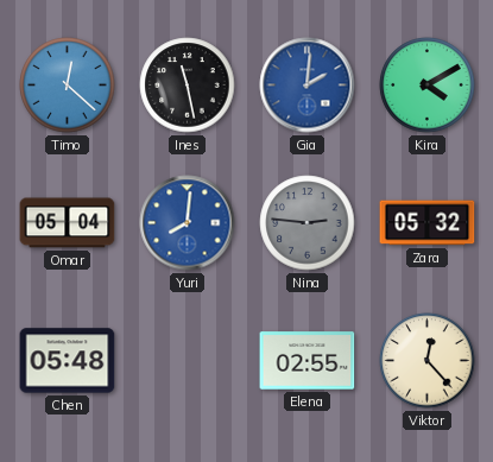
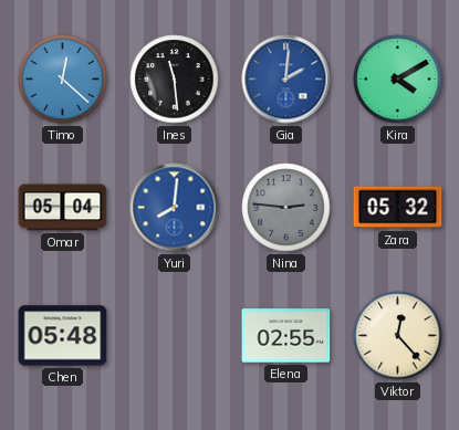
Ines: 11:28 -> 11:29
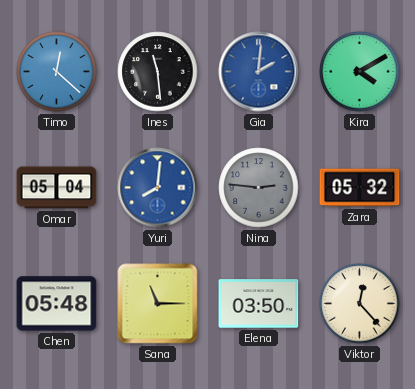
Sana: none -> 11:15
Elena: 02:55 -> 03:50
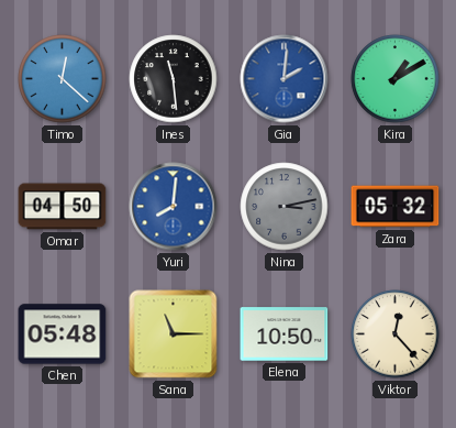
Kira: 4:10 -> 1:10
Omar: 05:04 -> 04:50
Nina: 2:46 -> 3:13
Elena: 03:50 -> 10:50
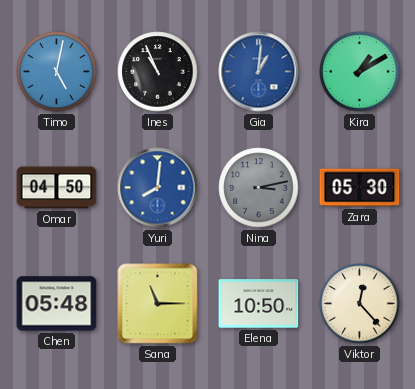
Timo: 12:22 -> 5:02
Ines: 11:29 -> 10:56
Gia: 2:01 -> 1:01
Zara: 05:32 -> 05:30
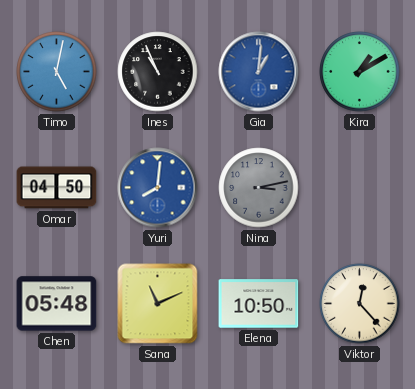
Zara: 05:30 -> none
Sana: 11:15 -> 11:11
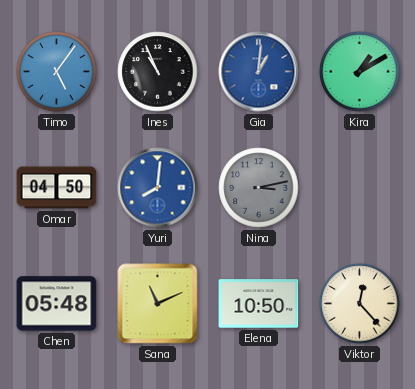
Timo: 5:02 -> 5:06
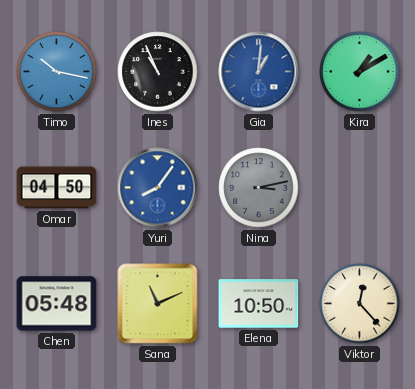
Timo: 5:06 -> 10:17
Yuri: 8:01 -> 8:06
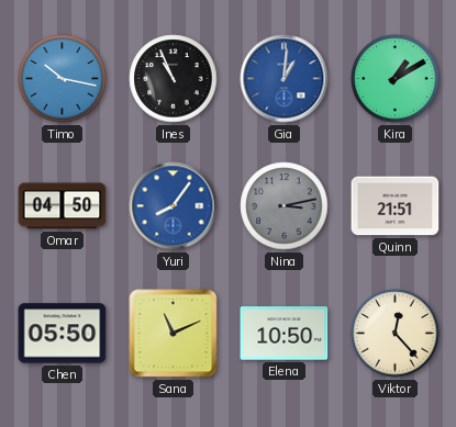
Quinn: none -> 21:51
Chen: 05:48 -> 05:50
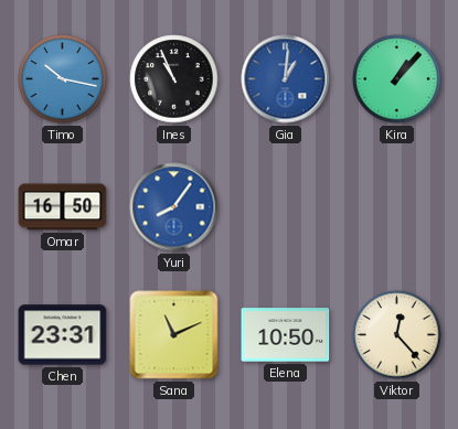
Kira: 1:10 -> 1:07
Omar: 04:50 -> 16:50
Nina: 3:13 -> none
Quinn: 21:51 -> none
Chen: 05:50 -> 23:31
